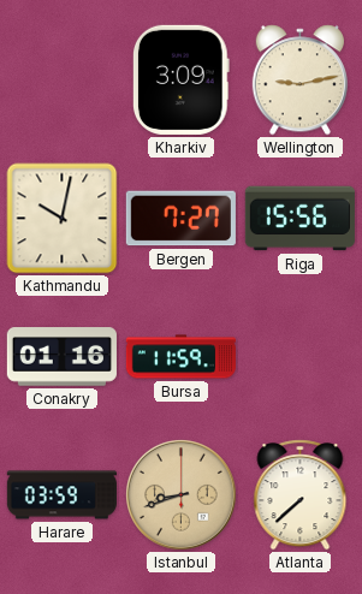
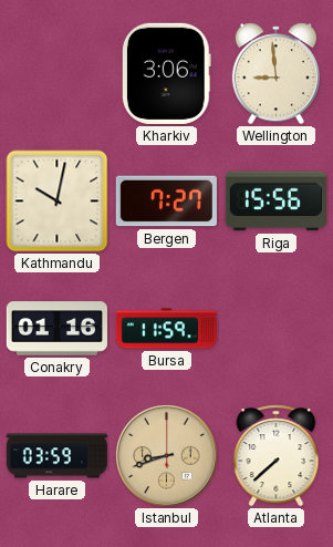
Kharkiv: 3:09 -> 3:06
Wellington: 9:13 -> 8:59
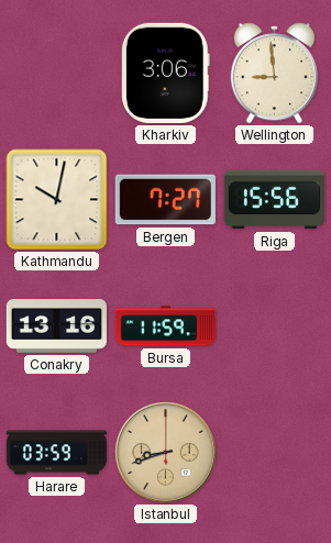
Conakry: 01:16 -> 13:16
Atlanta: 7:38 -> none
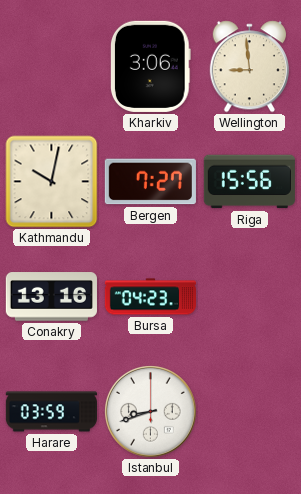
Bursa: 11:59 -> 04:23
Istanbul dial: champagne -> white
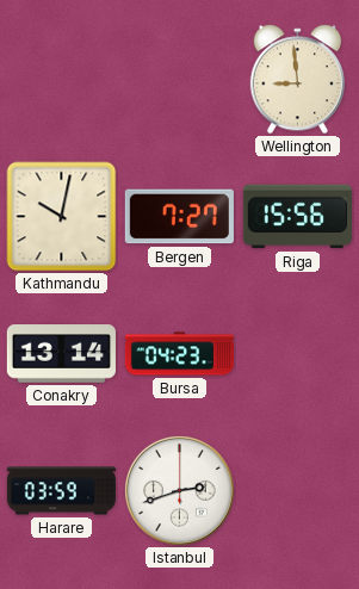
Kharkiv: 3:06 -> none
Conakry: 13:16 -> 13:14
Istanbul: 8:42 -> 2:42
